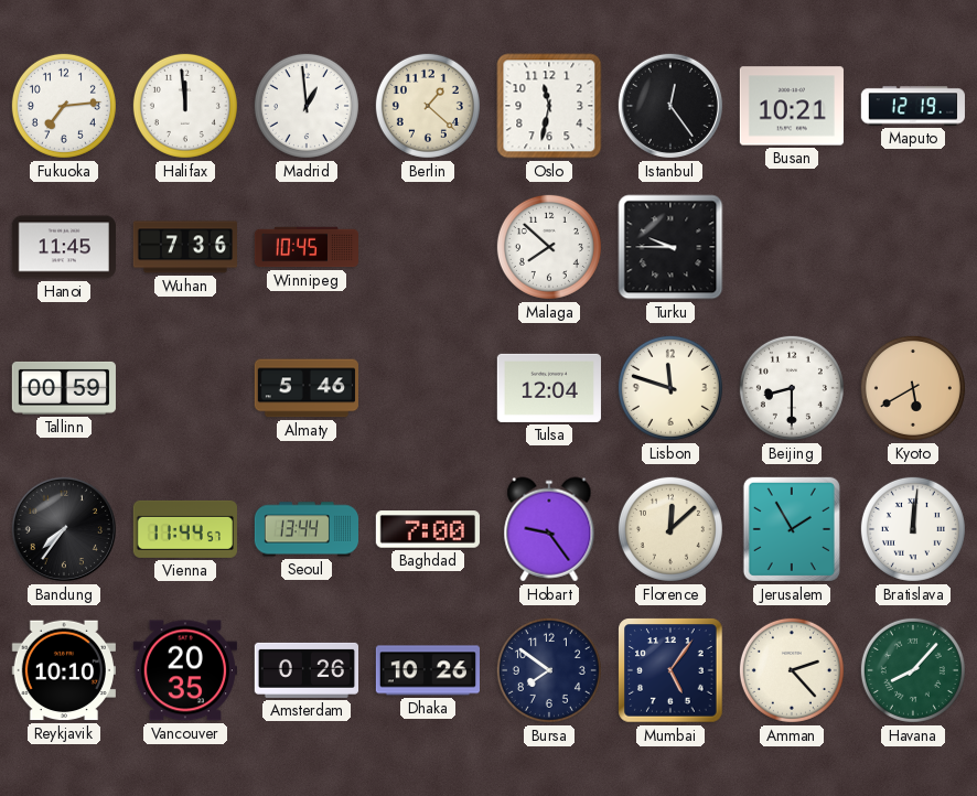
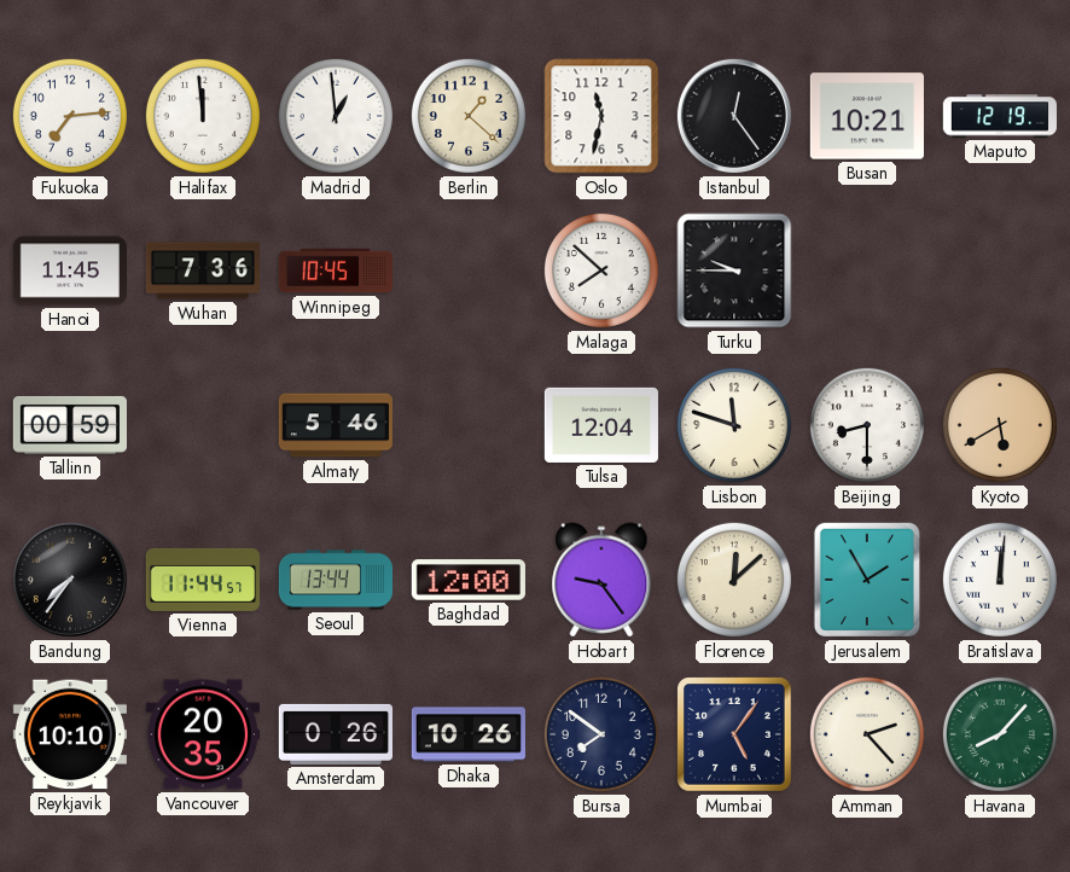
Baghdad: 7:00 -> 12:00
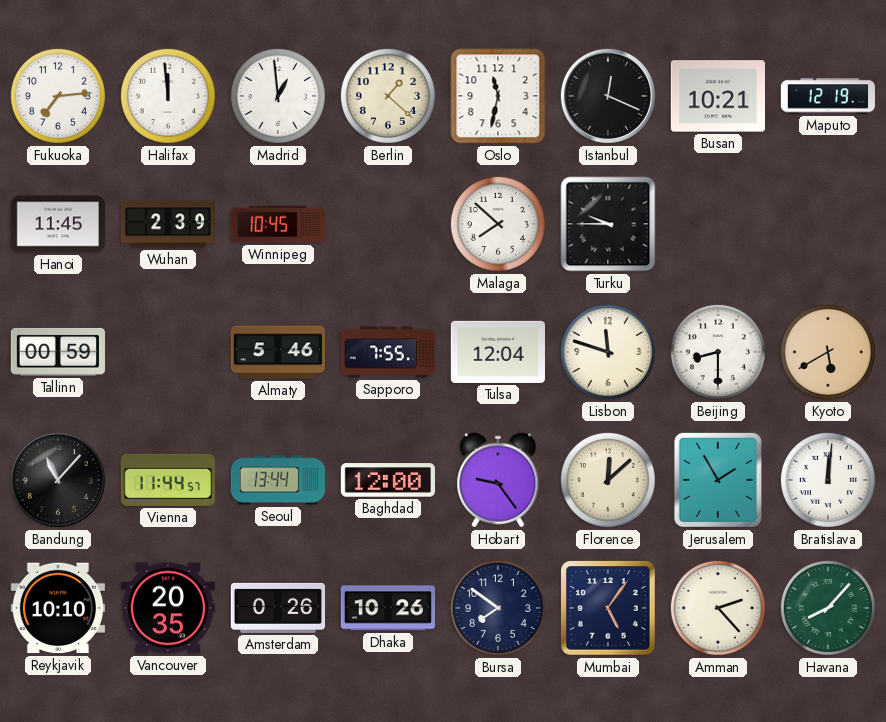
Istanbul: 12:24 -> 12:19
Wuhan: 7:36 -> 2:39
Sapporo: none -> 7:55
Bandung: 7:36 -> 11:07
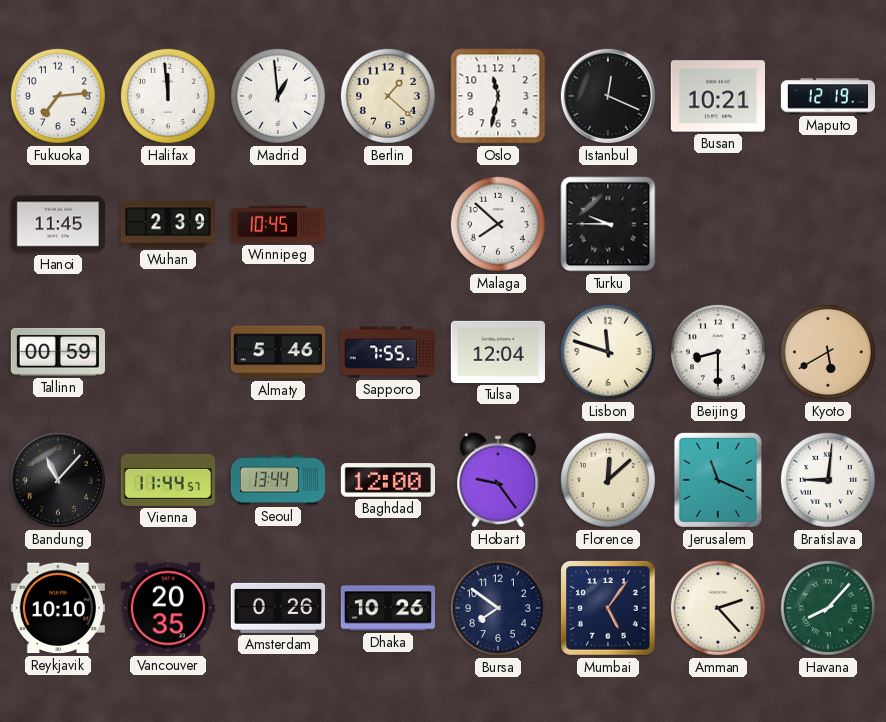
Jerusalem: 1:55 -> 11:19
Bratislava: 12:01 -> 9:01
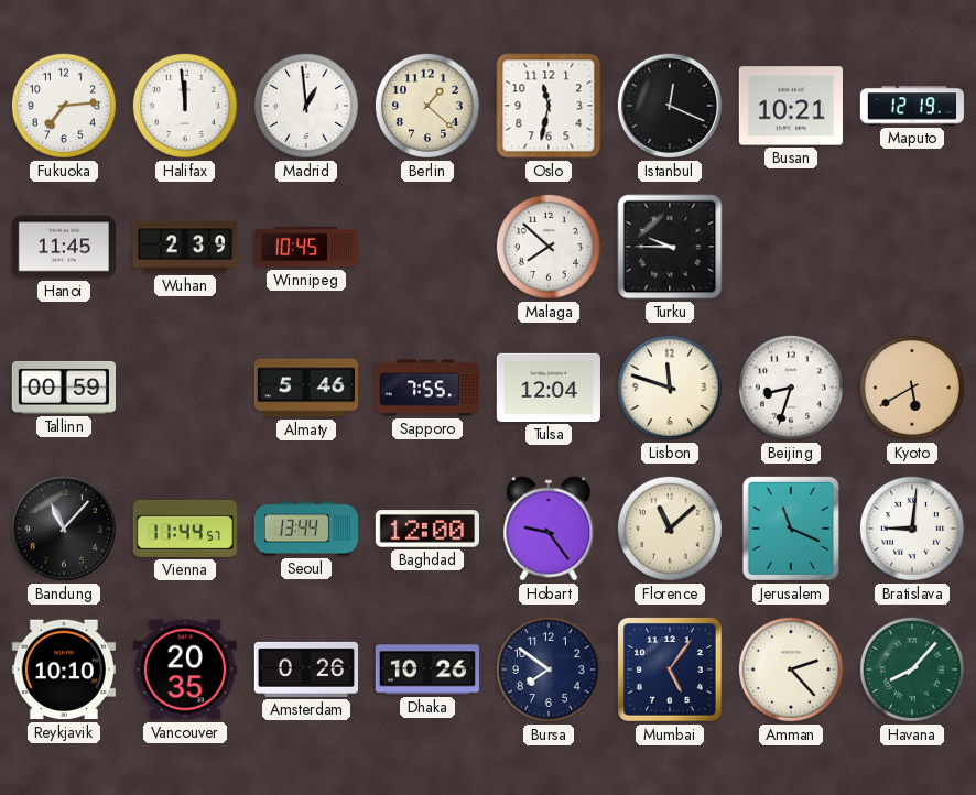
Beijing: 8:30 -> 8:33
Florence: 12:08 -> 11:08
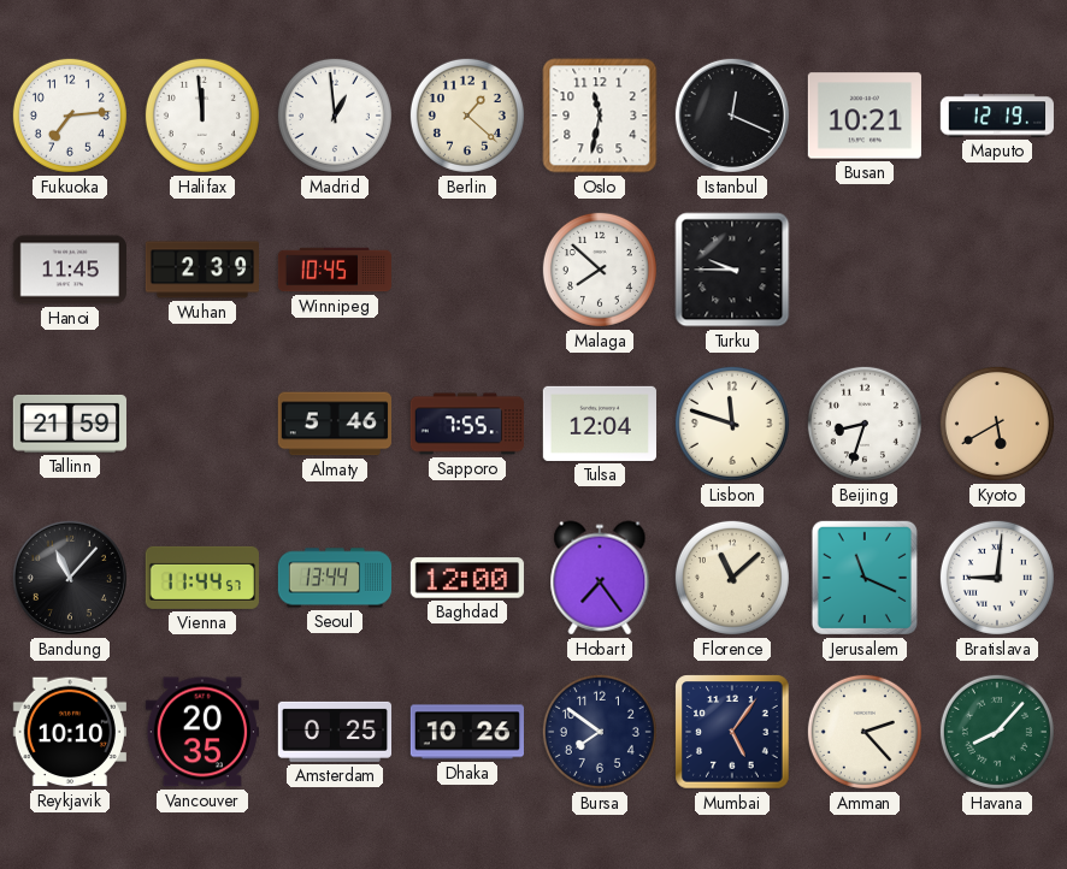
Tallinn: 00:59 -> 21:59
Hobart: 9:24 -> 7:24
Amsterdam: 0:26 -> 0:25
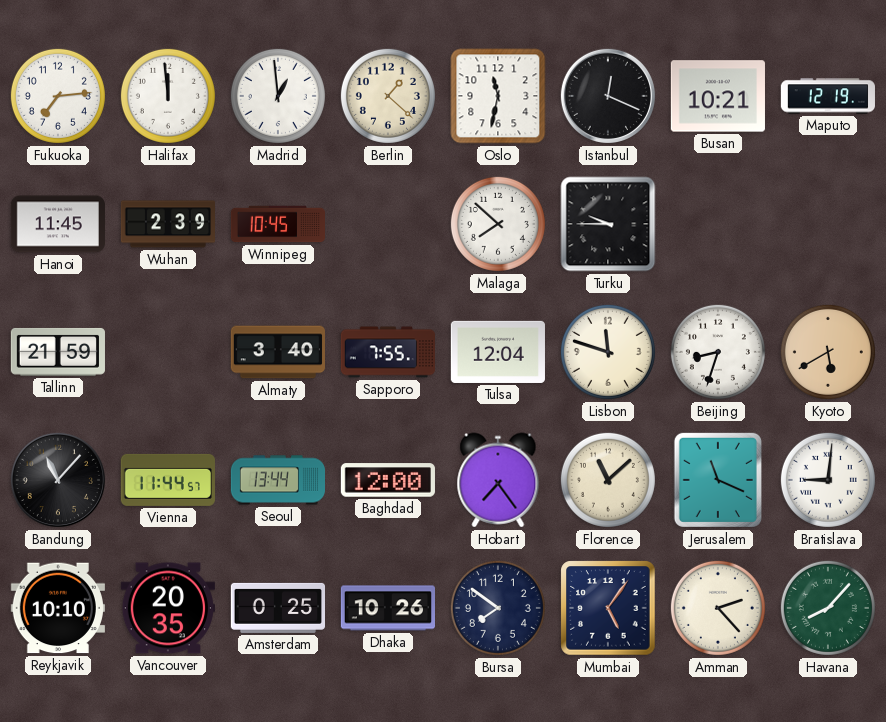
Almaty: 5:46 -> 3:40
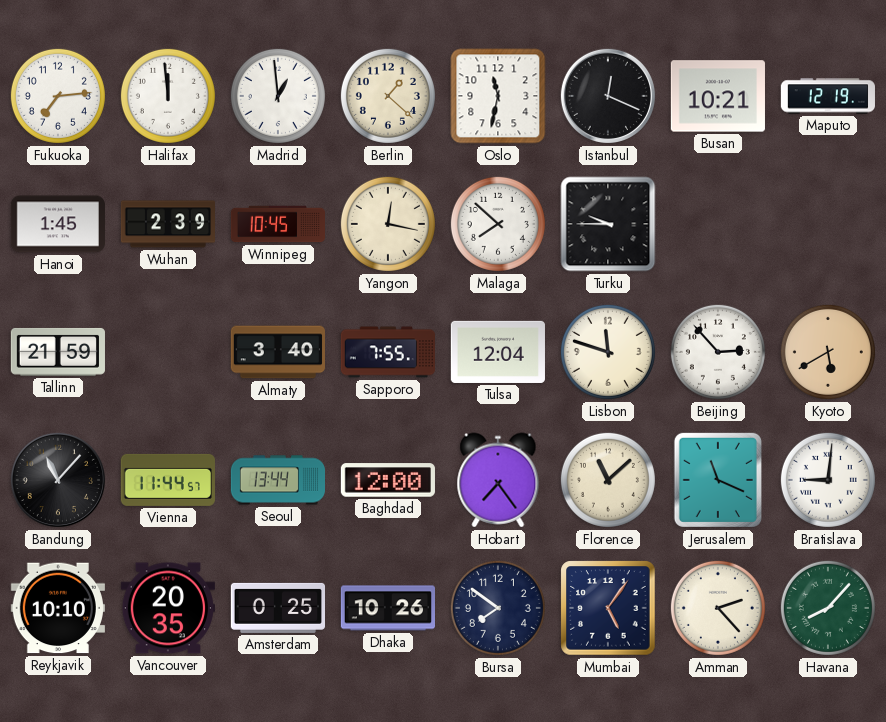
Hanoi: 11:45 -> 1:45
Yangon: none -> 12:17
Beijing: 8:33 -> 2:53
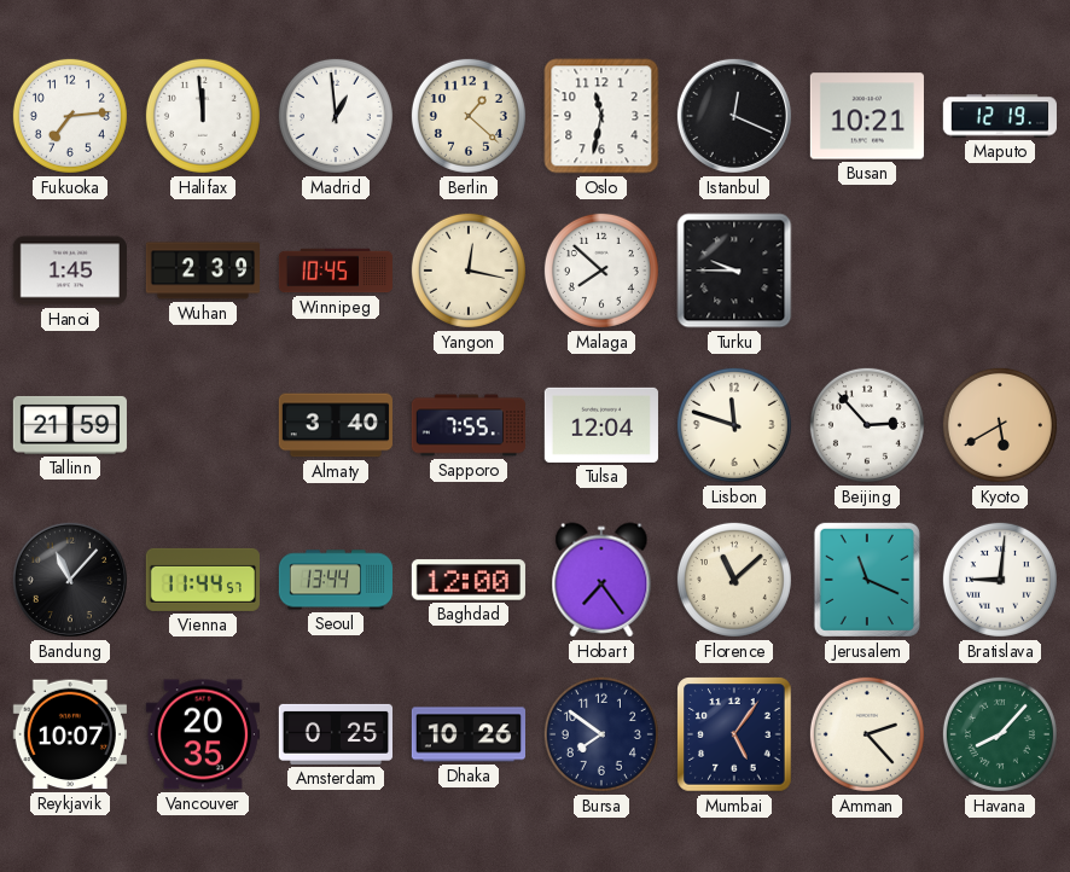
Reykjavik: 10:10 -> 10:07
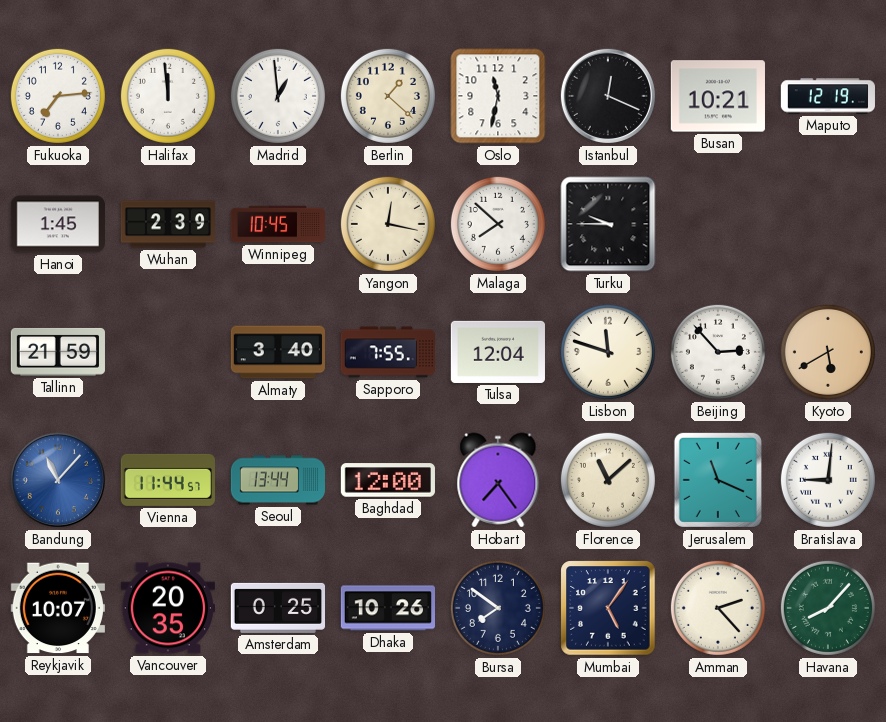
Bandung dial: black -> blue
